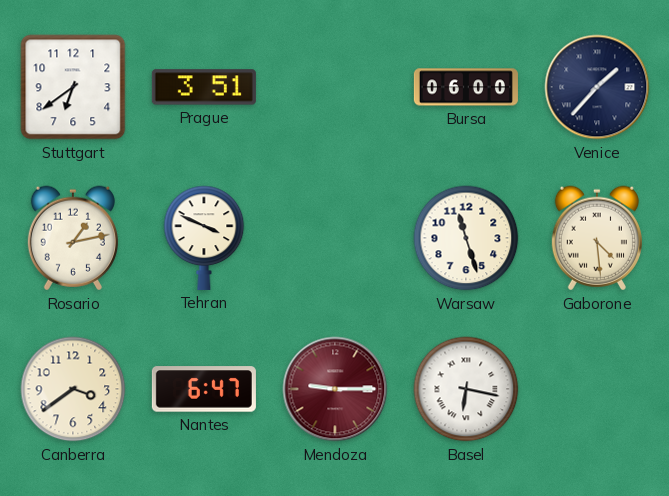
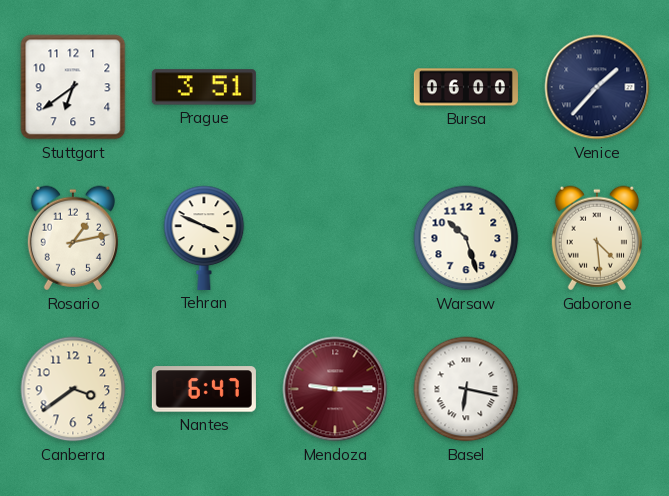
Warsaw: 11:27 -> 10:27
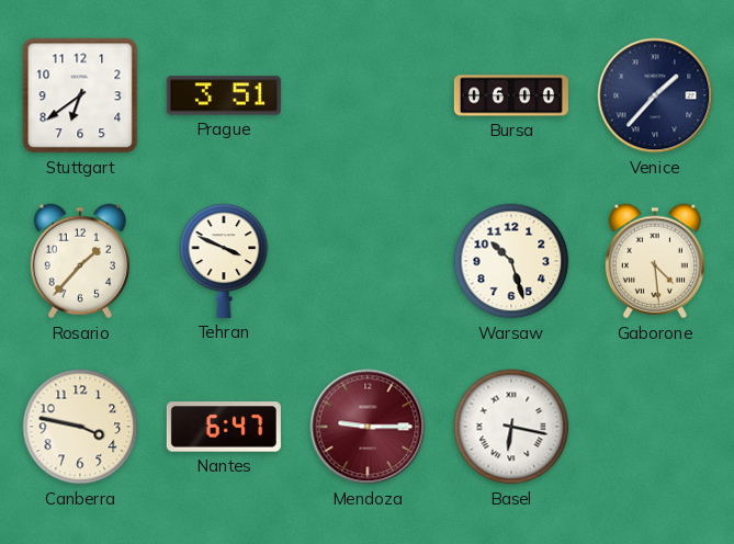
Rosario: 1:13 -> 1:37
Canberra: 3:39 -> 3:47
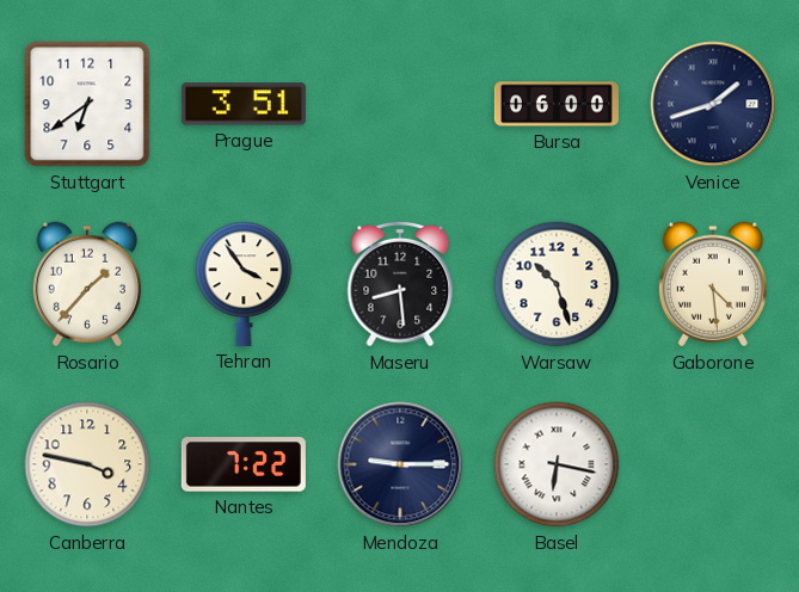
Venice: 1:37 -> 1:42
Tehran: 3:49 -> 3:54
Maseru: none -> 8:29
Nantes: 6:47 -> 7:22
Mendoza dial: burgundy -> navy
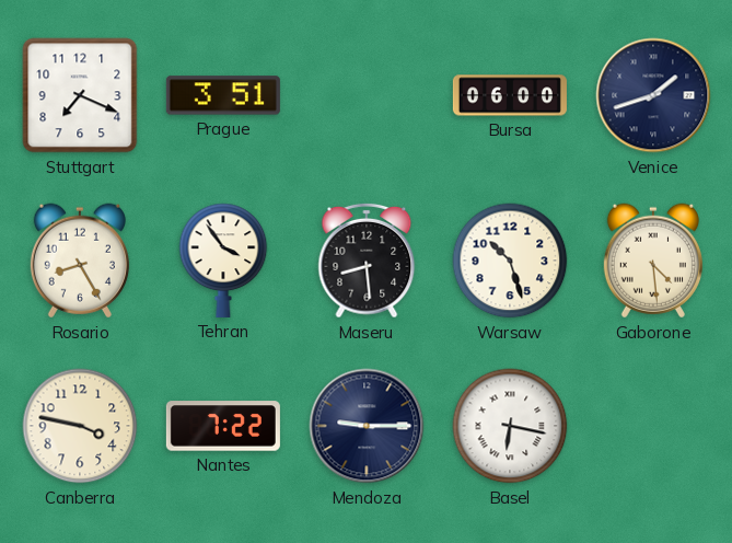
Stuttgart: 6:39 -> 7:19
Rosario: 1:37 -> 8:25
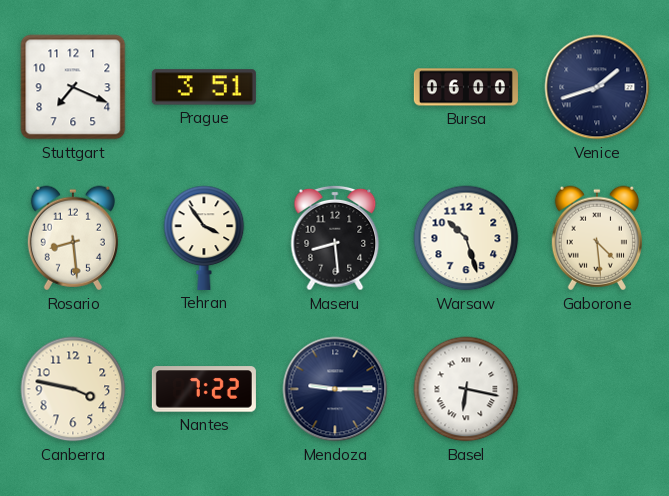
Rosario: 8:25 -> 8:29
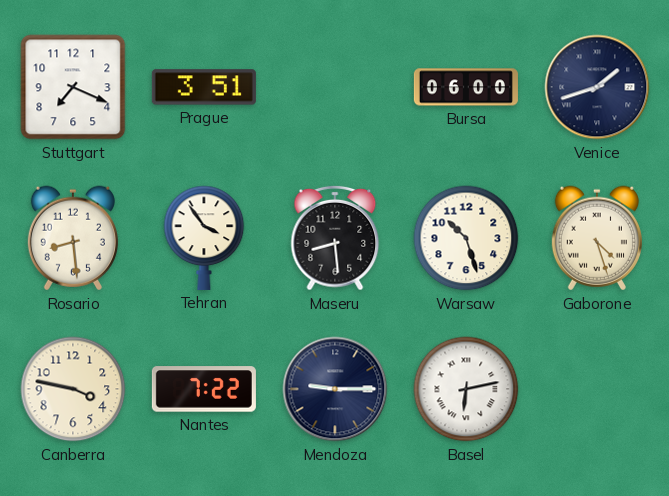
Gaborone: 4:29 -> 4:27
Basel: 6:17 -> 6:13
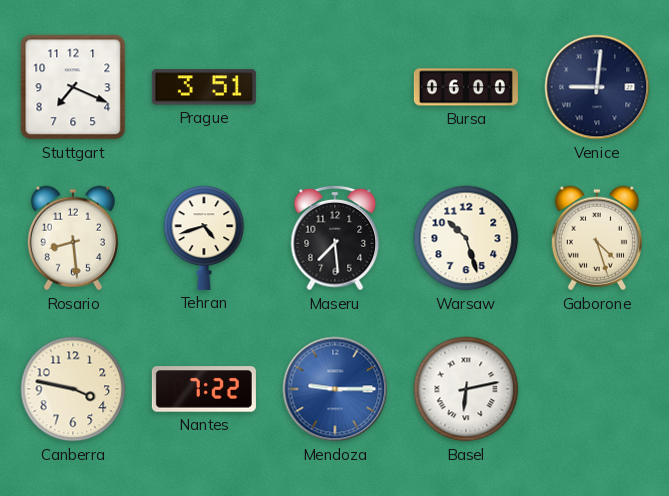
Venice: 1:42 -> 9:01
Tehran: 3:54 -> 4:42
Maseru: 8:29 -> 7:29
Mendoza dial: navy -> blue
